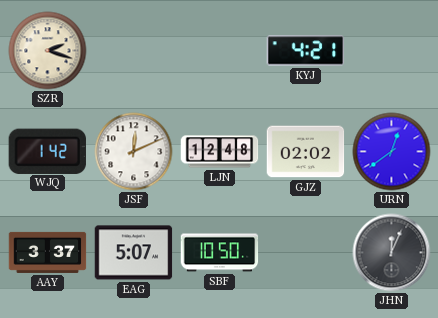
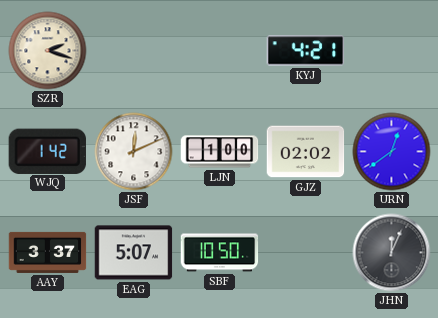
LJN: 12:48 -> 1:00
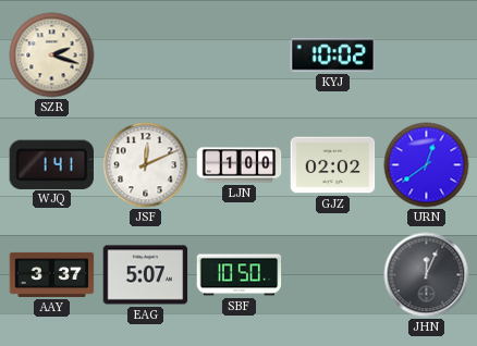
KYJ: 4:21 -> 10:02
WJQ: 1:42 -> 1:41
